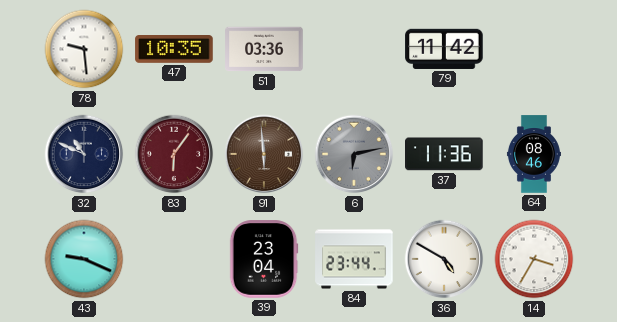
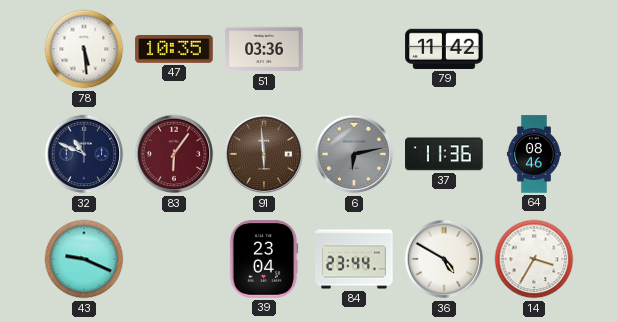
78: 9:29 -> 5:29
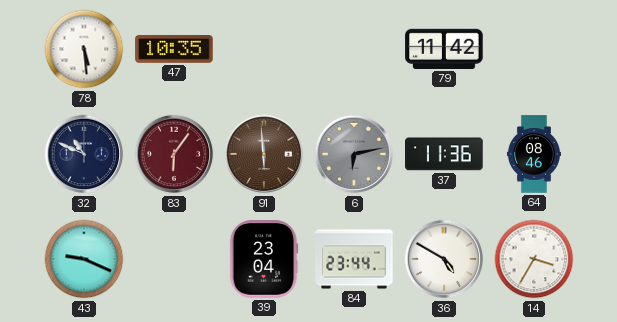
51: 03:36 -> none
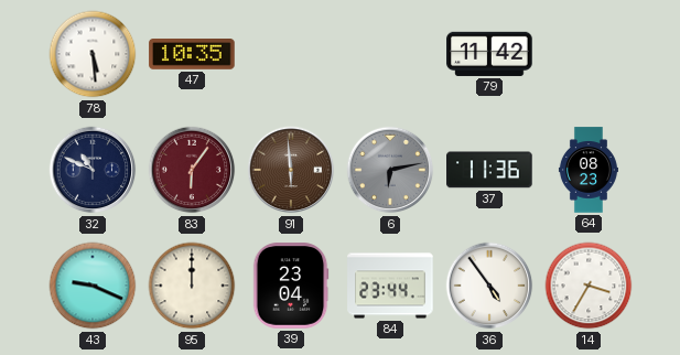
64: 08:46 -> 08:23
95: none -> 12:00
36: 4:50 -> 4:54
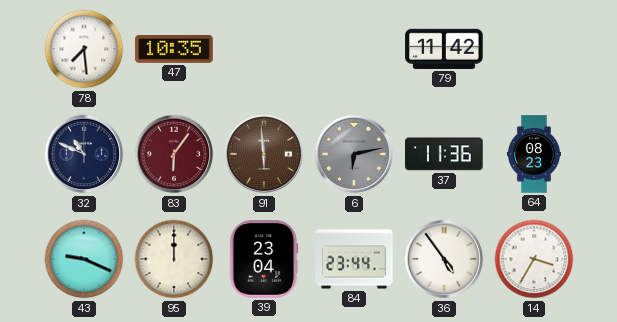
78: 5:29 -> 7:29
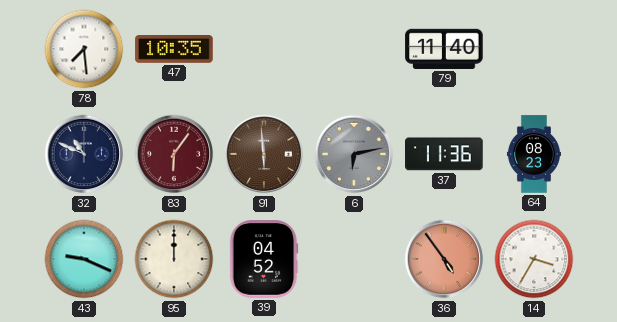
79: 11:42 -> 11:40
39: 23:04 -> 04:52
84: 23:44 -> none
36 dial: white -> salmon
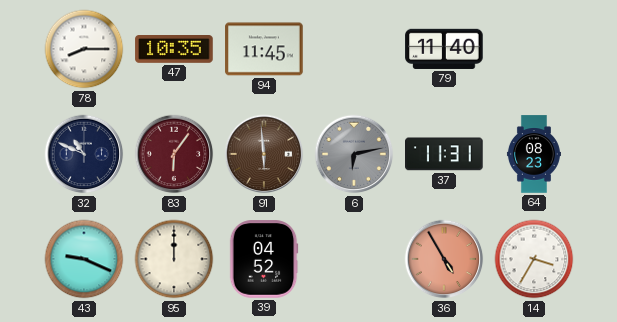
78: 7:29 -> 8:15
94: none -> 11:45
37: 11:36 -> 11:31
36: 4:54 -> 4:55
